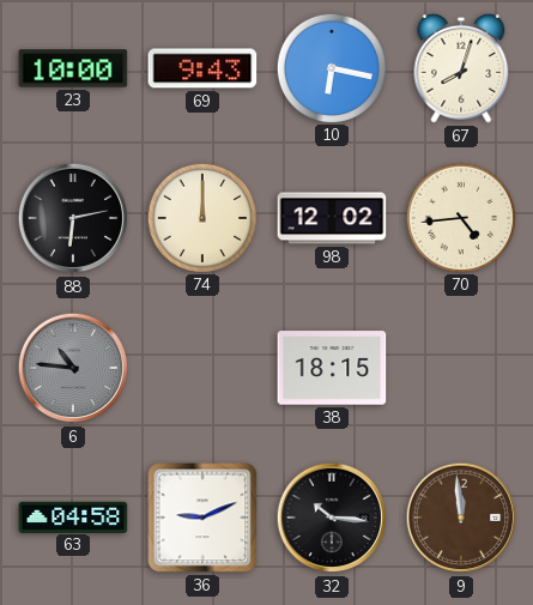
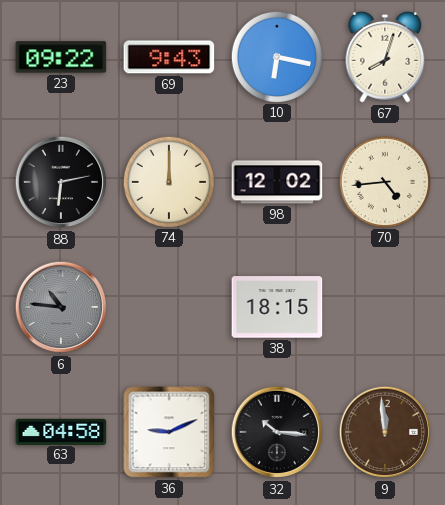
23: 10:00 -> 09:22
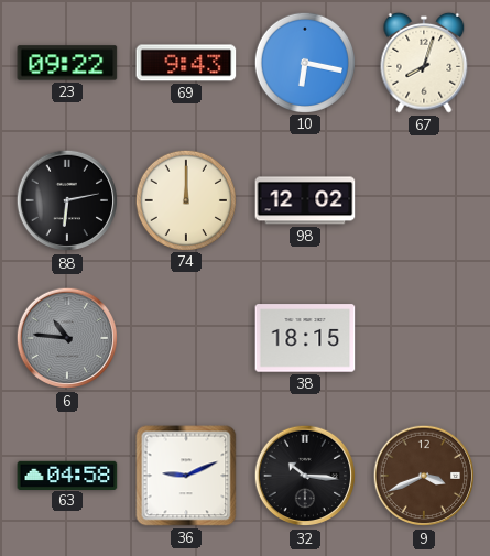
70: 4:44 -> none
9: 11:59 -> 3:41
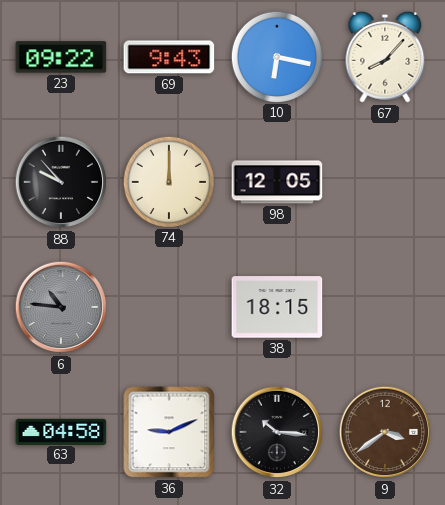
67: 8:03 -> 8:07
88: 6:13 -> 9:53
98: 12:02 -> 12:05
9: 3:41 -> 3:39
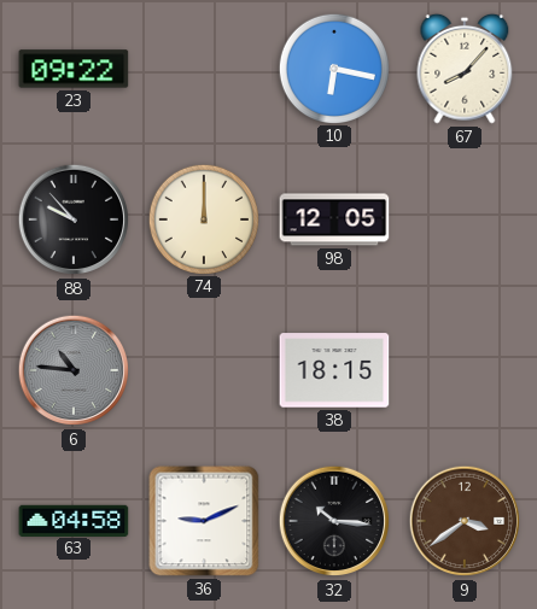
69: 9:43 -> none
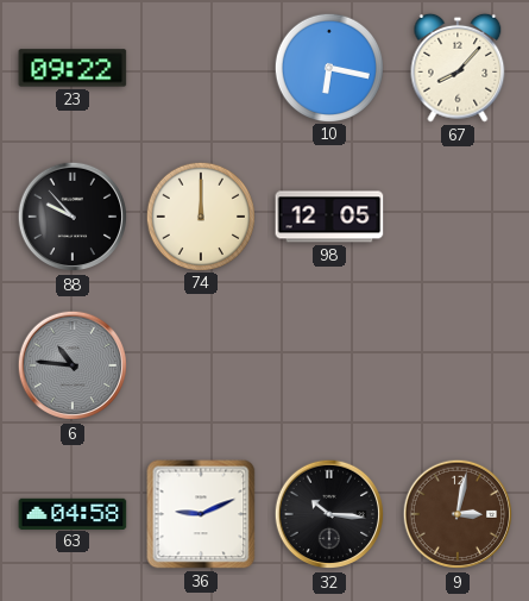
38: 18:15 -> none
9: 3:39 -> 3:02
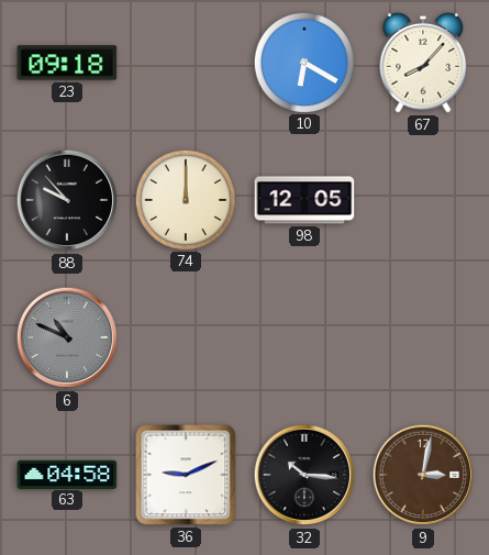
23: 09:22 -> 09:18
10: 6:17 -> 6:20
6: 10:46 -> 10:49
